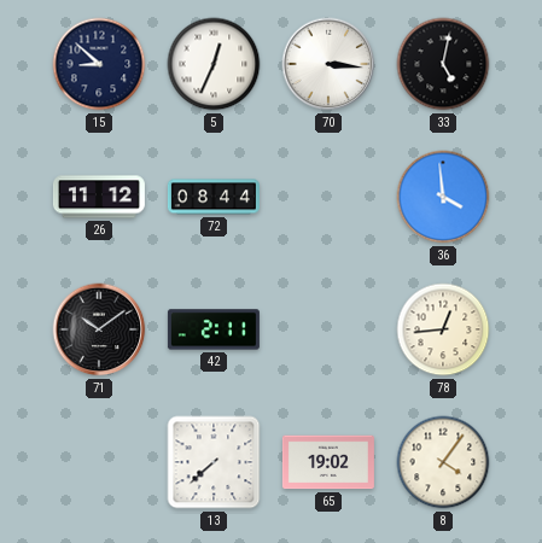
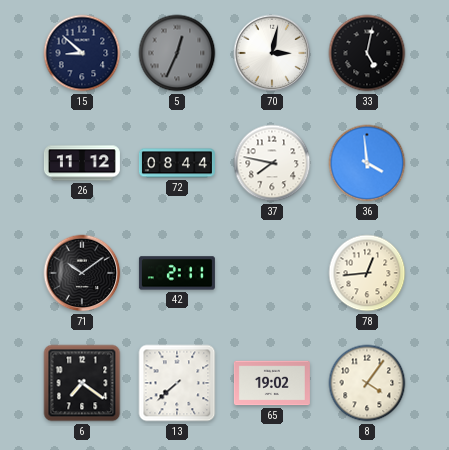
5 dial: white -> grey
70: 3:16 -> 3:02
37: none -> 7:47
6: none -> 7:21
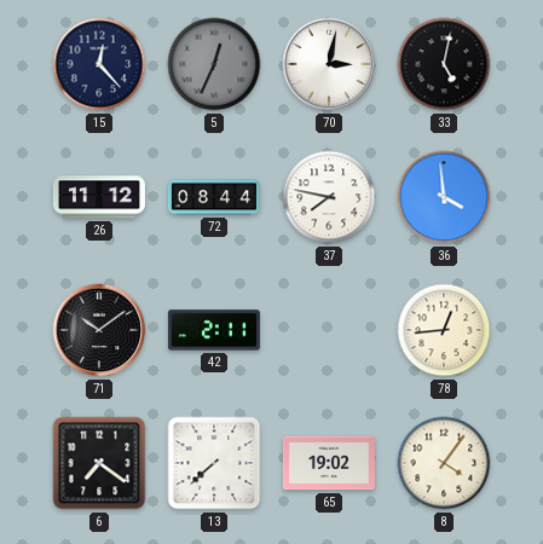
15: 8:52 -> 12:23
